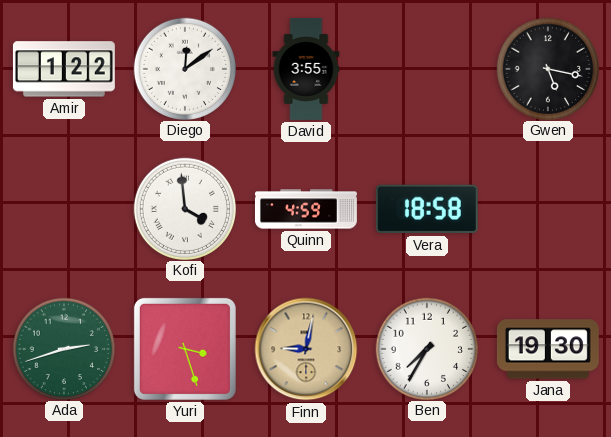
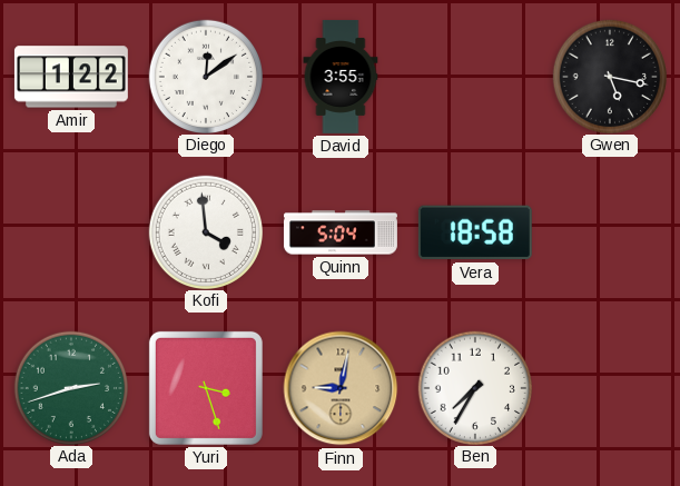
Quinn: 4:59 -> 5:04
Jana: 19:30 -> none
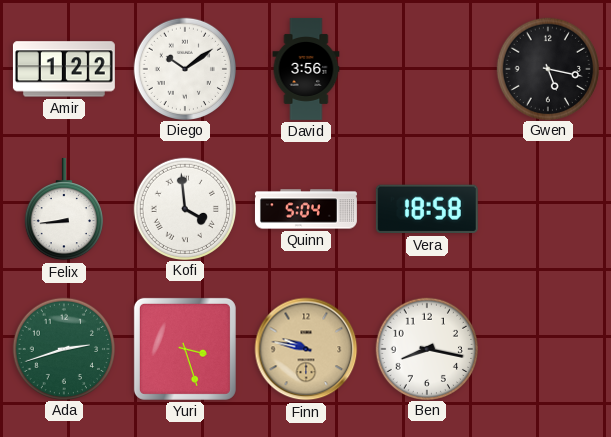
Diego: 12:09 -> 10:09
David: 3:55 -> 3:56
Felix: none -> 8:44
Finn: 9:02 -> 9:47
Ben: 7:35 -> 8:17
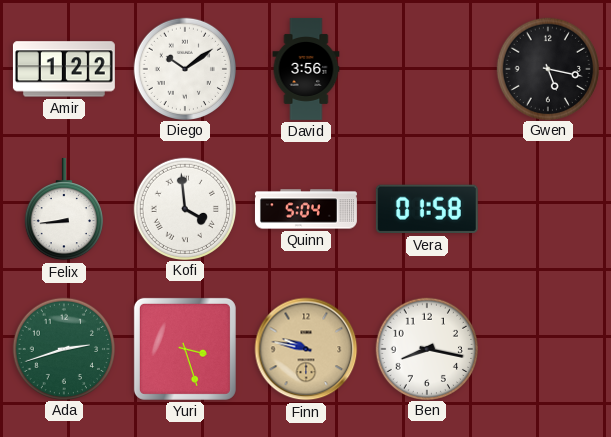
Vera: 18:58 -> 01:58
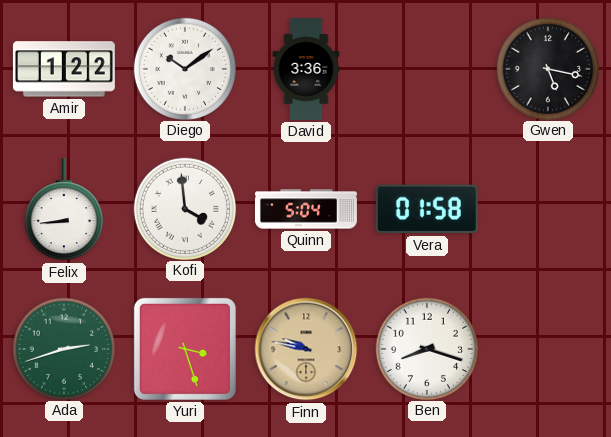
David: 3:56 -> 3:36
Ben: 8:17 -> 8:18
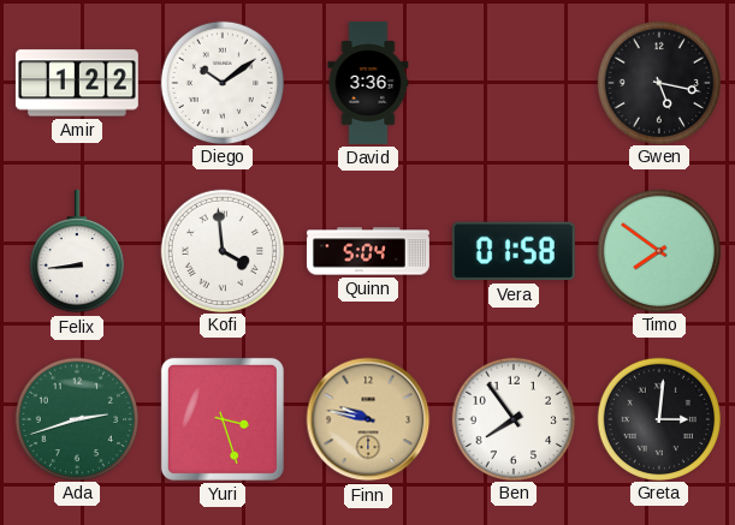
Timo: none -> 7:51
Ben: 8:18 -> 7:54
Greta: none -> 3:01
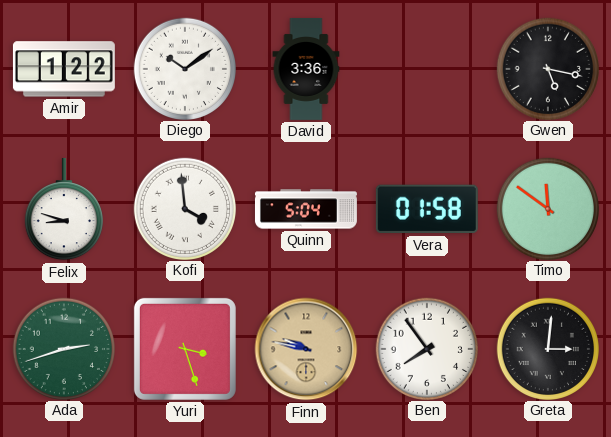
Felix: 8:44 -> 8:48
Timo: 7:51 -> 11:51
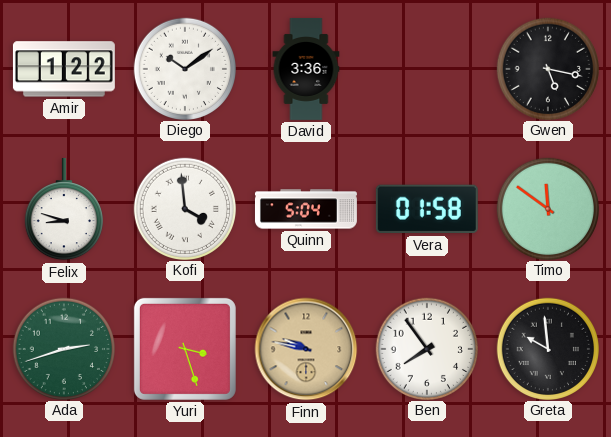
Greta: 3:01 -> 9:59
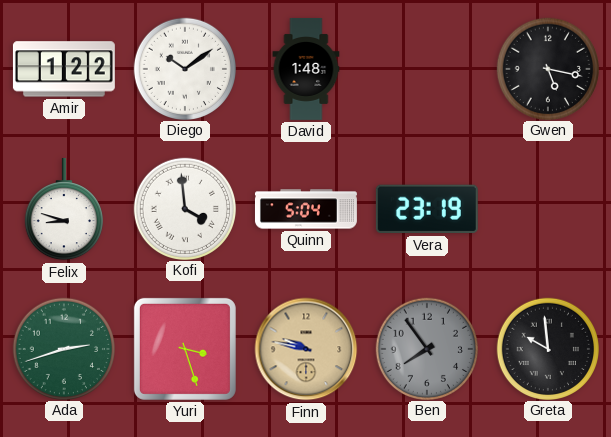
David: 3:36 -> 1:48
Vera: 01:58 -> 23:19
Timo: 11:51 -> none
Ben dial: white -> grey
